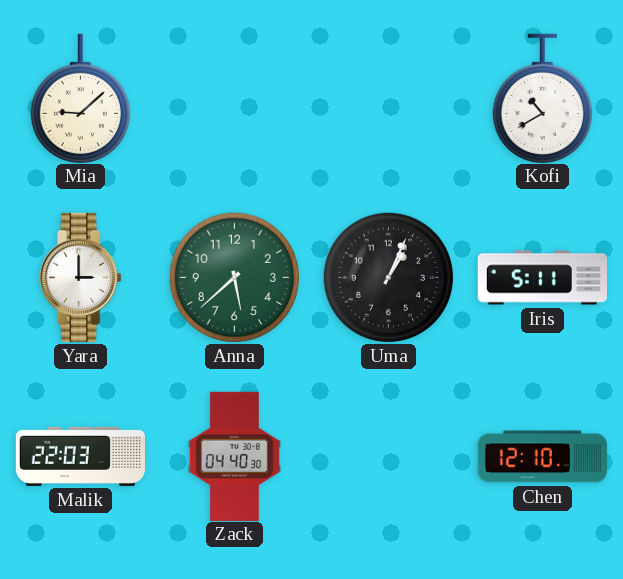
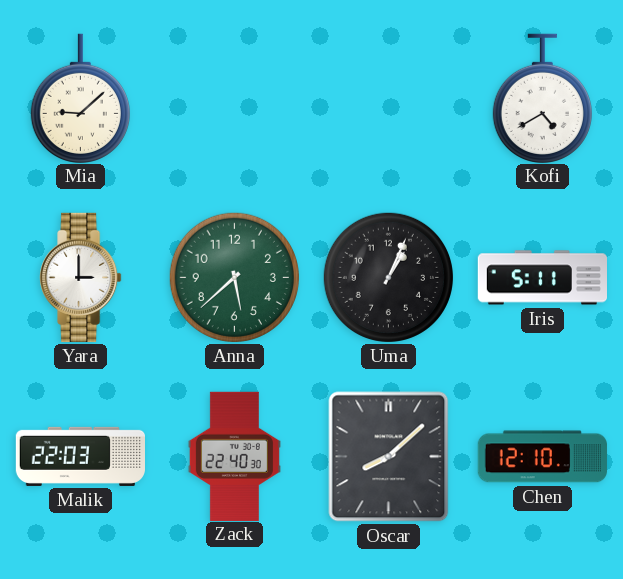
Kofi: 10:40 -> 4:40
Zack: 04:40 -> 22:40
Oscar: none -> 8:08
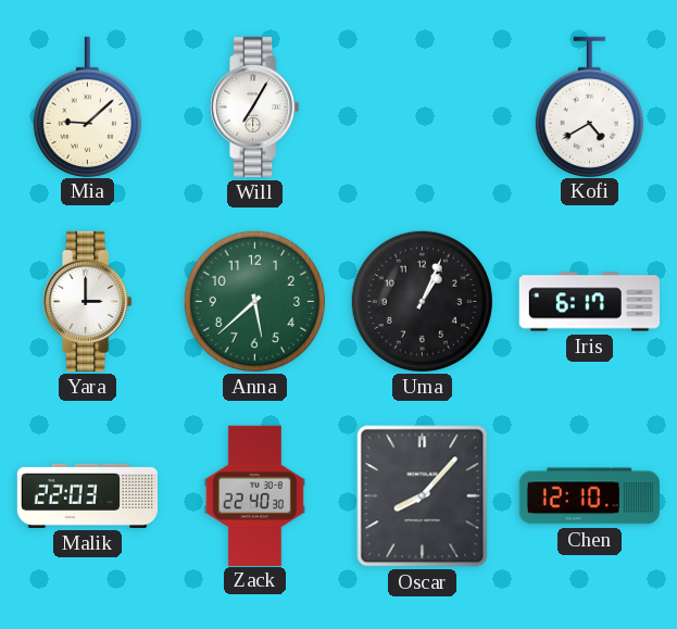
Will: none -> 7:05
Iris: 5:11 -> 6:17
Oscar: 8:08 -> 8:07
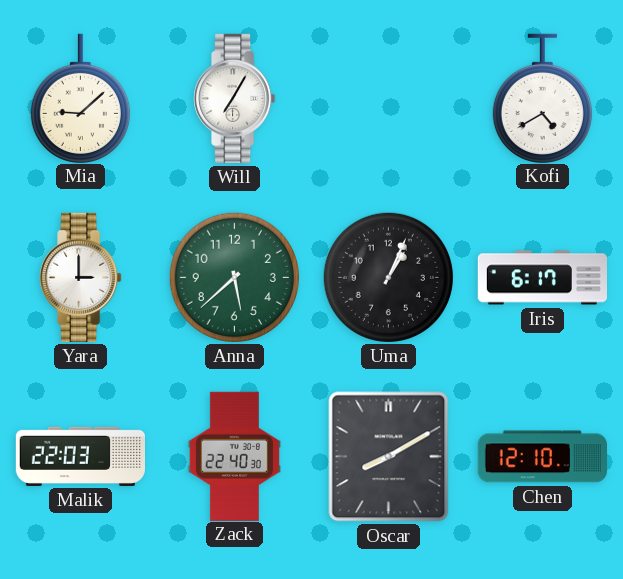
Oscar: 8:07 -> 8:10
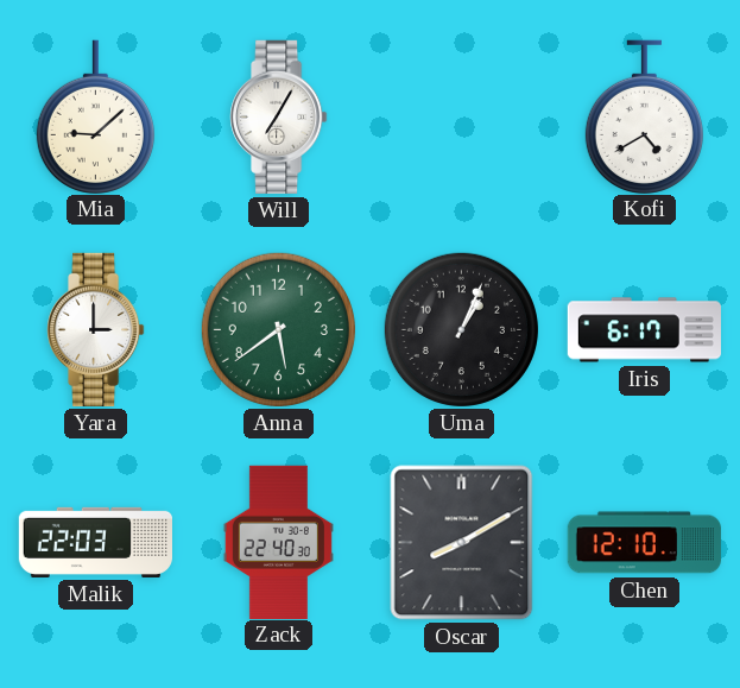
Anna: 5:38 -> 5:39
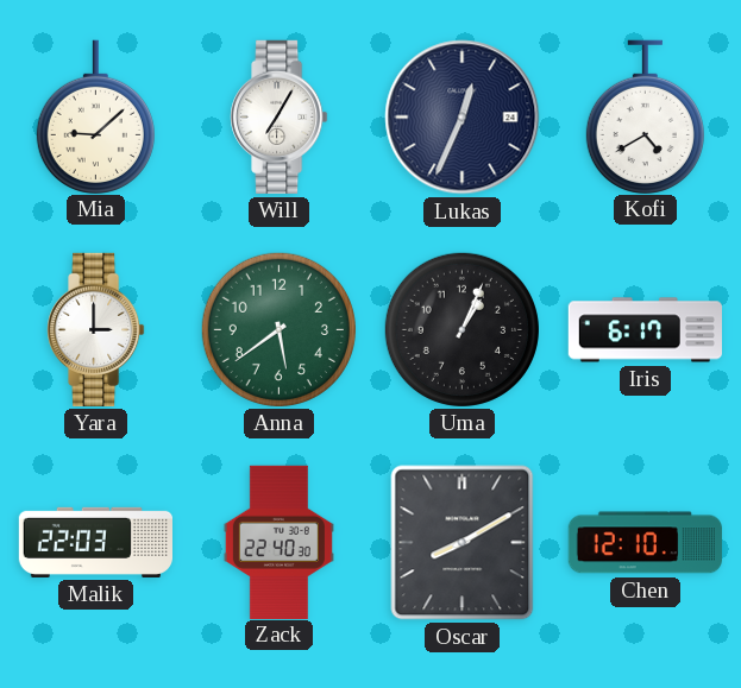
Lukas: none -> 12:34
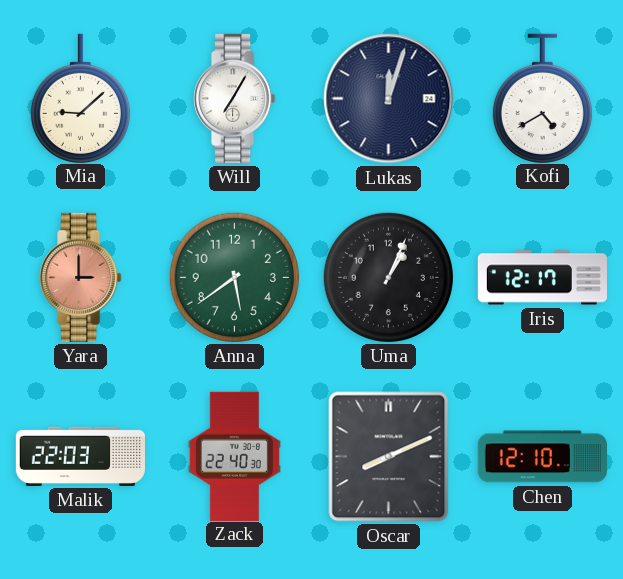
Lukas: 12:34 -> 12:03
Yara dial: white -> salmon
Iris: 6:17 -> 12:17
Oscar: 8:10 -> 8:11
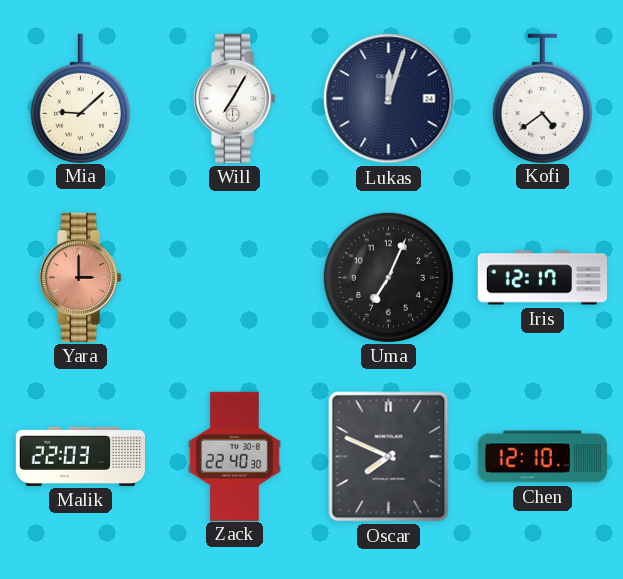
Kofi: 4:40 -> 4:39
Anna: 5:39 -> none
Uma: 1:04 -> 7:04
Oscar: 8:11 -> 7:49
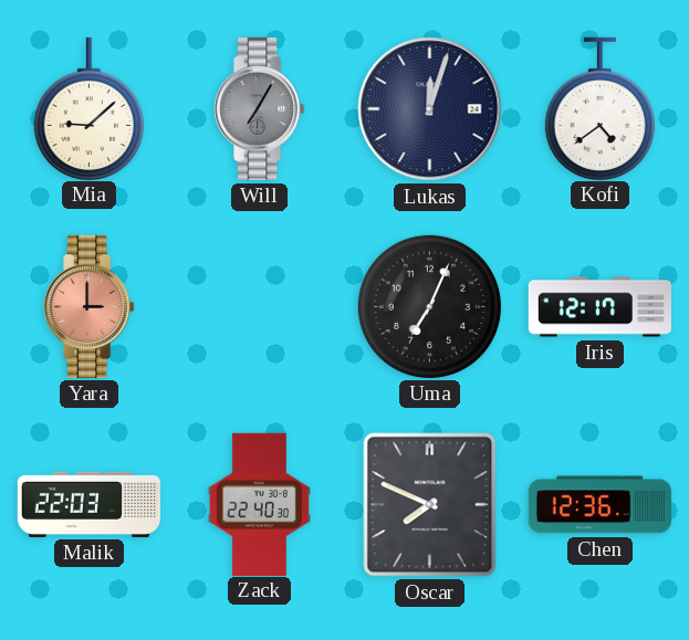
Will dial: white -> grey
Chen: 12:10 -> 12:36
